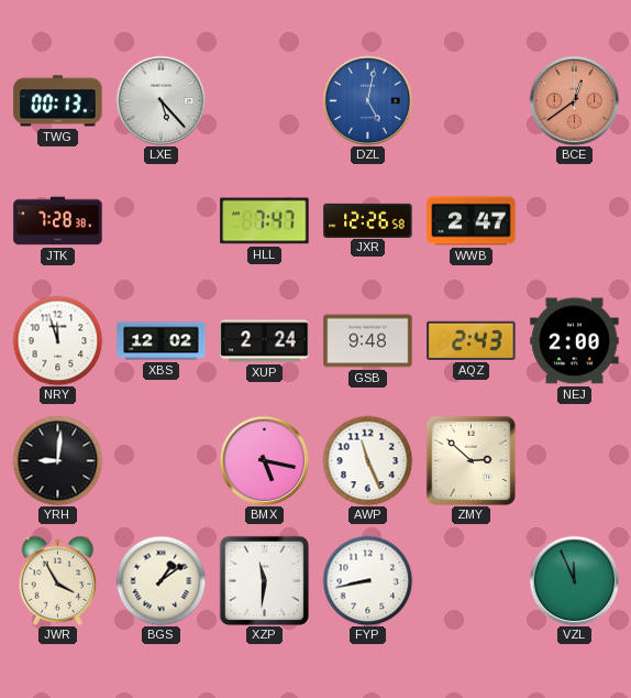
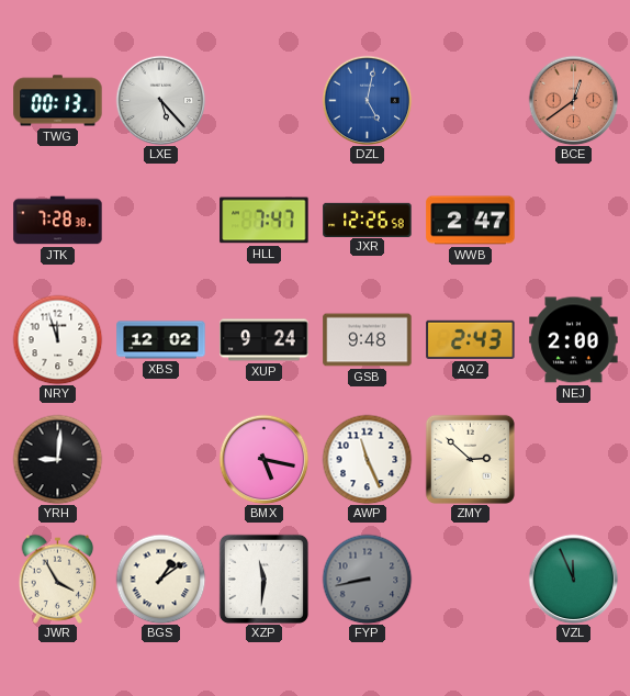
XUP: 2:24 -> 9:24
FYP dial: white -> grey
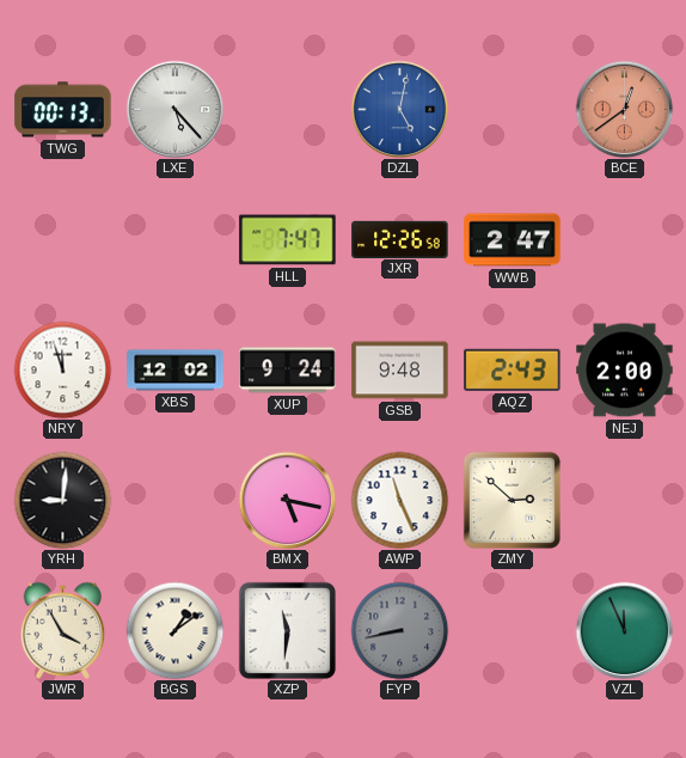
JTK: 7:28 -> none
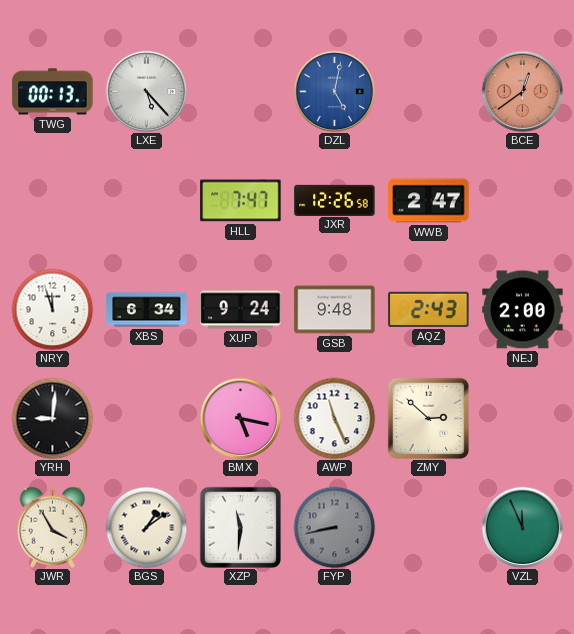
XBS: 12:02 -> 6:34
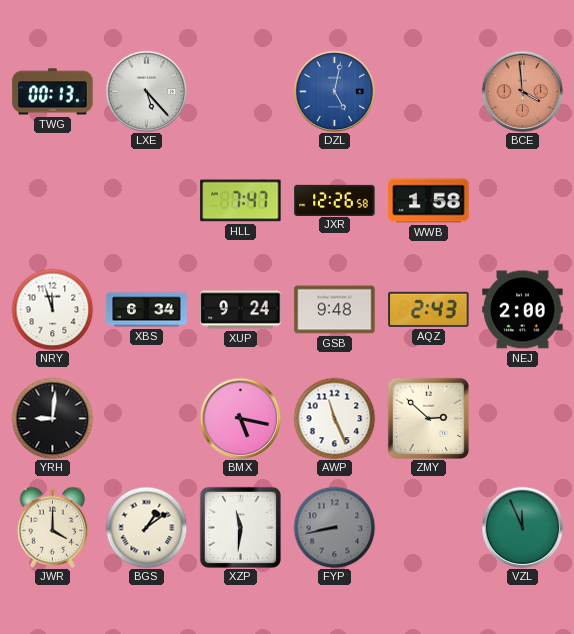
BCE: 12:39 -> 3:59
WWB: 2:47 -> 1:58
JWR: 3:55 -> 4:00
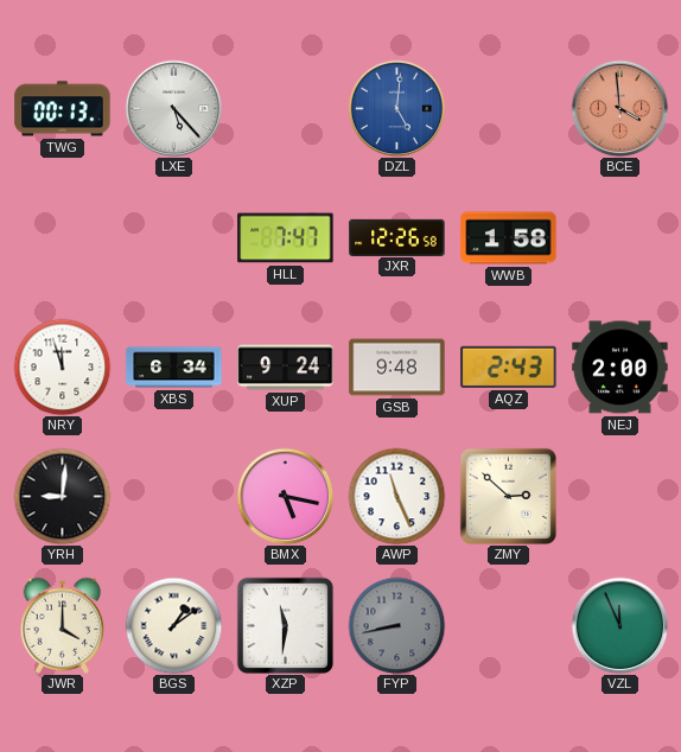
DZL: 5:02 -> 5:01
